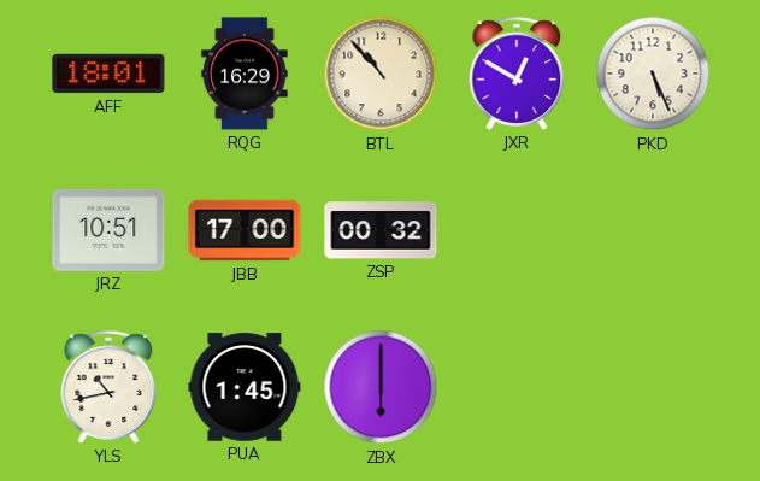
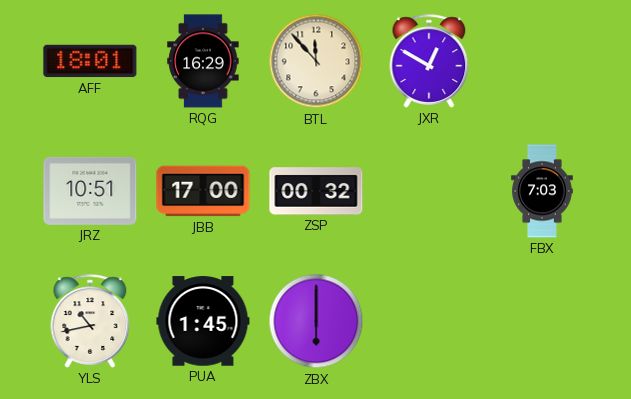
BTL: 10:53 -> 11:53
PKD: 5:26 -> none
FBX: none -> 7:03
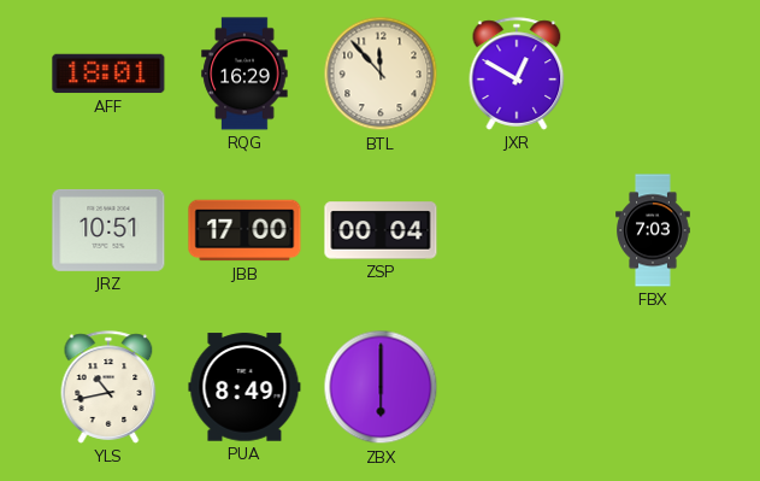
ZSP: 00:32 -> 00:04
PUA: 1:45 -> 8:49
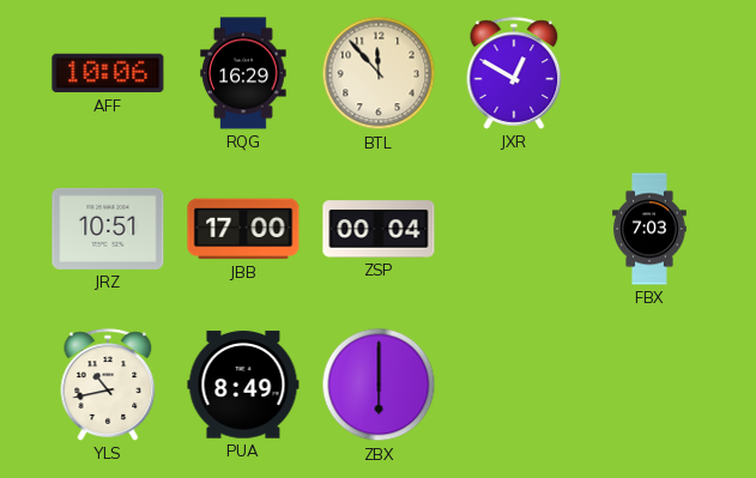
AFF: 18:01 -> 10:06
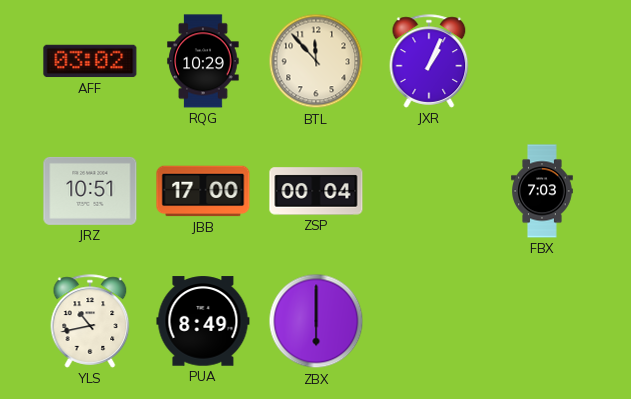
AFF: 10:06 -> 03:02
RQG: 16:29 -> 10:29
JXR: 12:50 -> 1:04
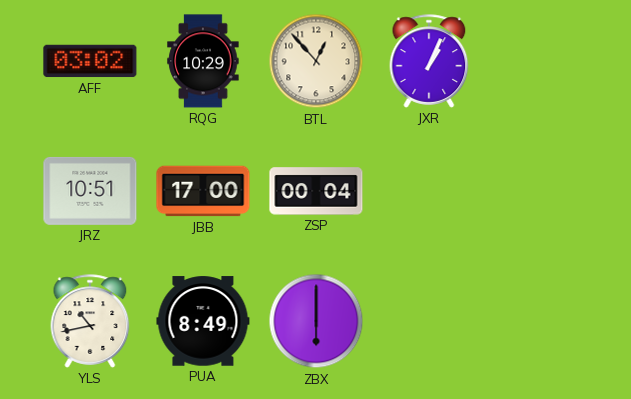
BTL: 11:53 -> 12:53
FBX: 7:03 -> none
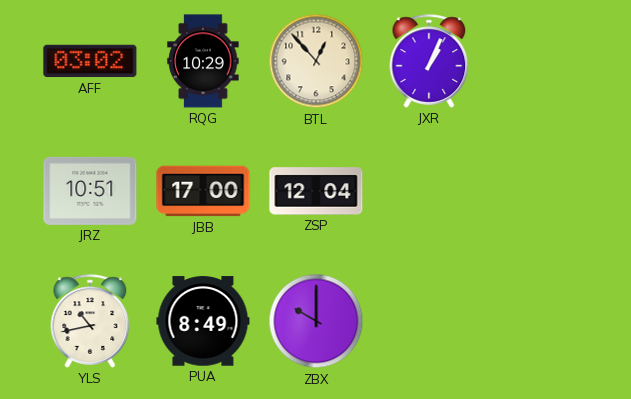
ZSP: 00:04 -> 12:04
ZBX: 6:00 -> 10:00
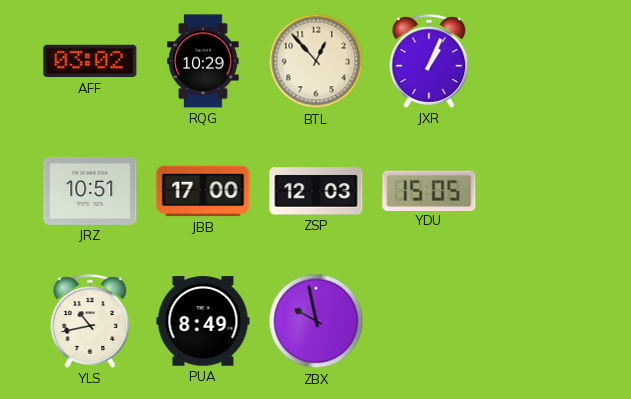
ZSP: 12:04 -> 12:03
YDU: none -> 15:05
ZBX: 10:00 -> 9:58
